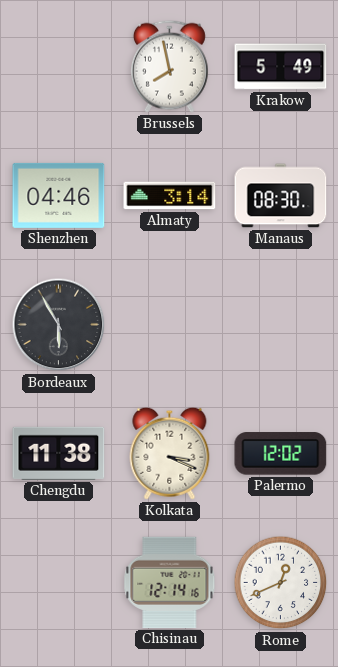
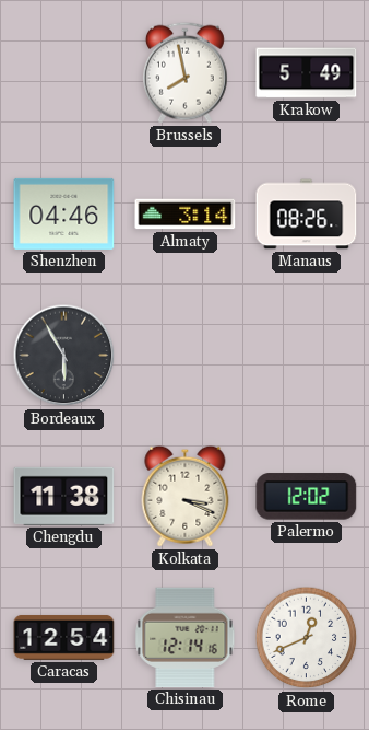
Manaus: 08:30 -> 08:26
Caracas: none -> 12:54
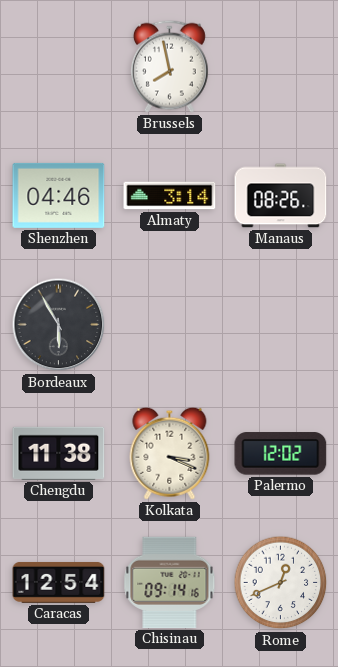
Krakow: 5:49 -> none
Chisinau: 12:14 -> 09:14
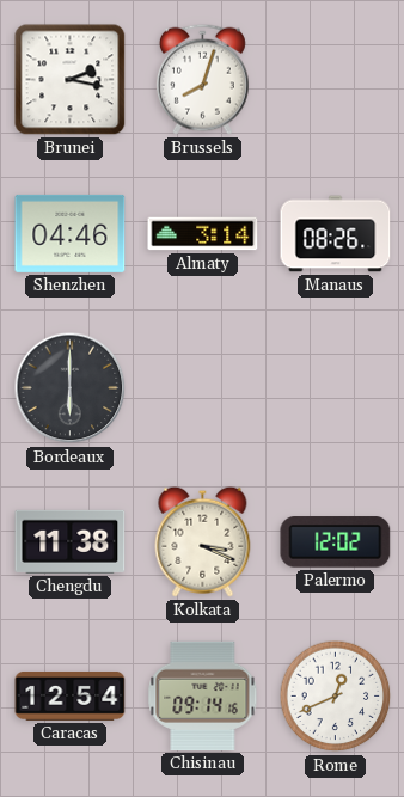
Brunei: none -> 2:17
Brussels: 7:58 -> 8:03
Bordeaux: 5:55 -> 6:00
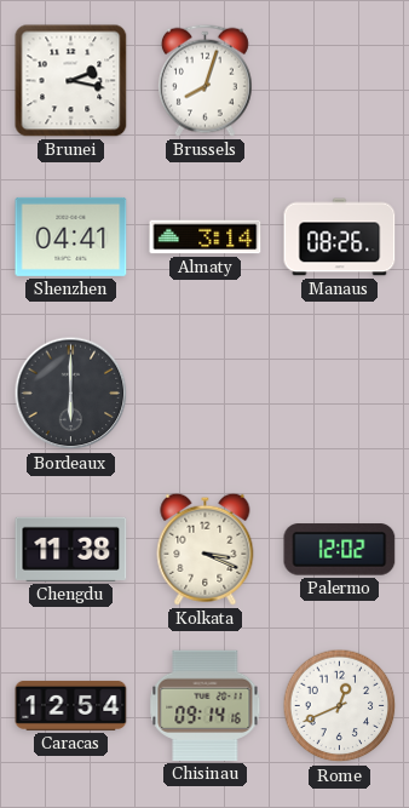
Shenzhen: 04:46 -> 04:41
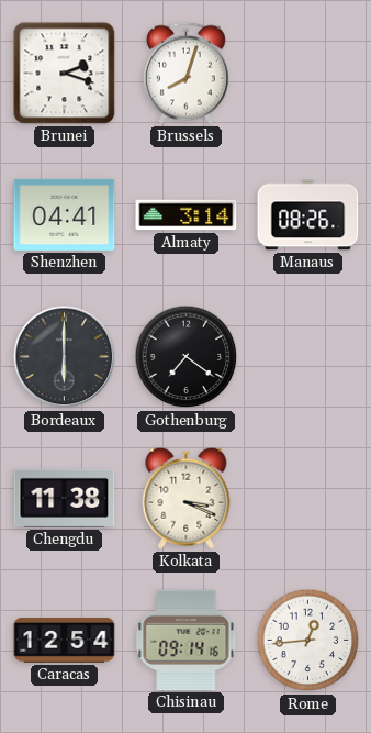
Brunei: 2:17 -> 2:18
Gothenburg: none -> 7:21
Palermo: 12:02 -> none
Rome: 12:41 -> 12:44
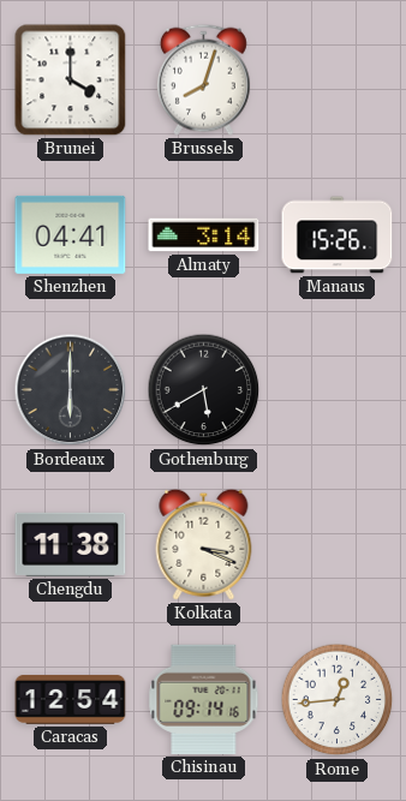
Brunei: 2:18 -> 4:00
Manaus: 08:26 -> 15:26
Gothenburg: 7:21 -> 5:40
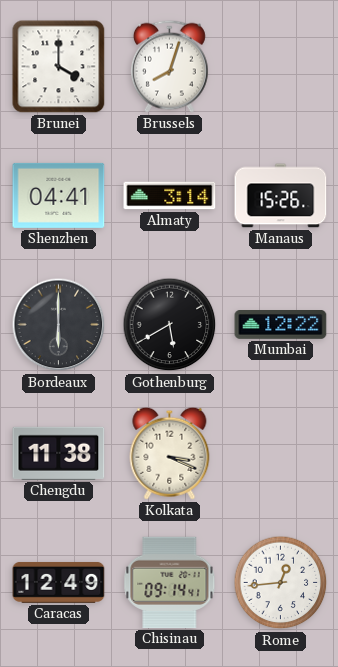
Mumbai: none -> 12:22
Caracas: 12:54 -> 12:49
Chisinau: 09:14:16 -> 09:14:41
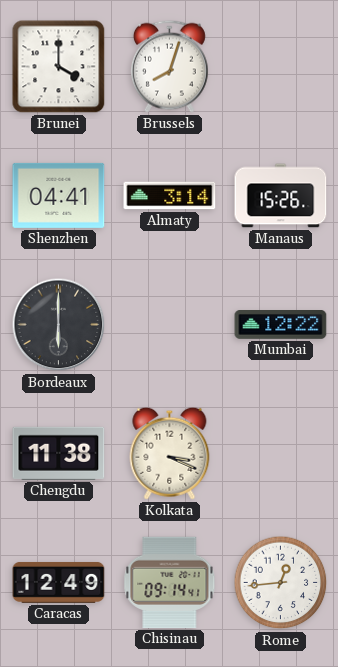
Gothenburg: 5:40 -> none
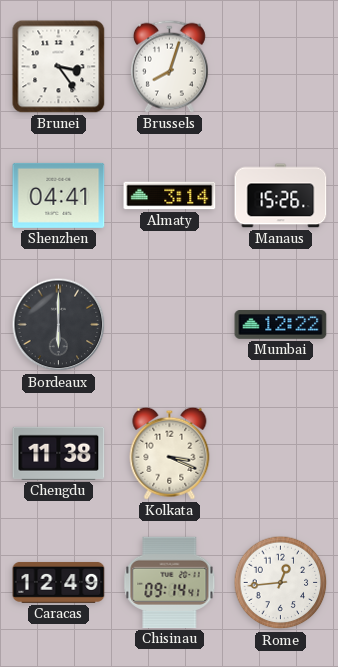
Brunei: 4:00 -> 3:24
